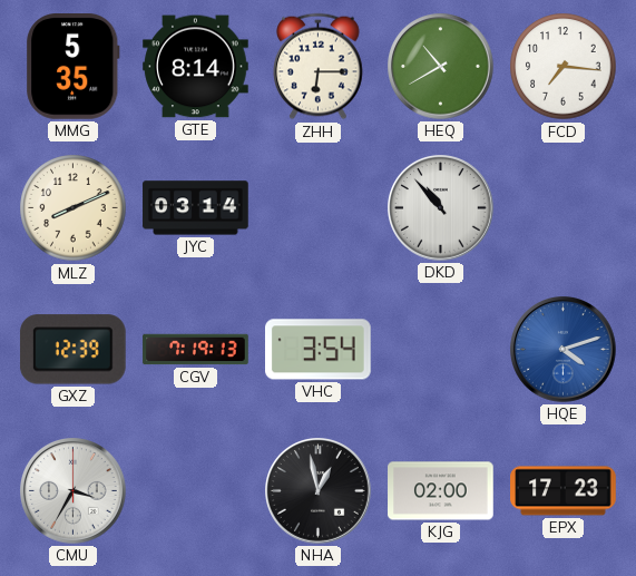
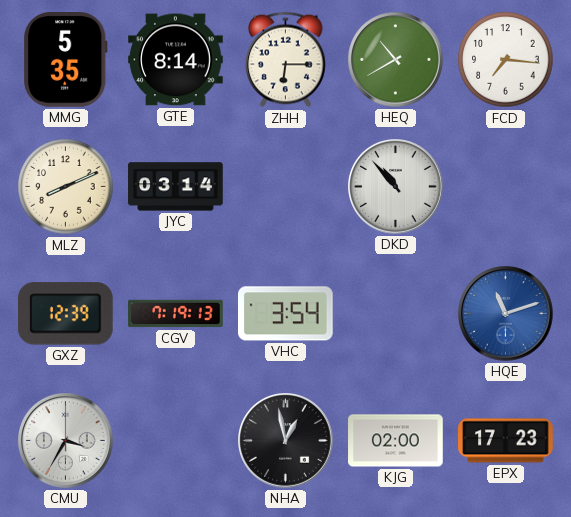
HQE: 4:12 -> 11:12
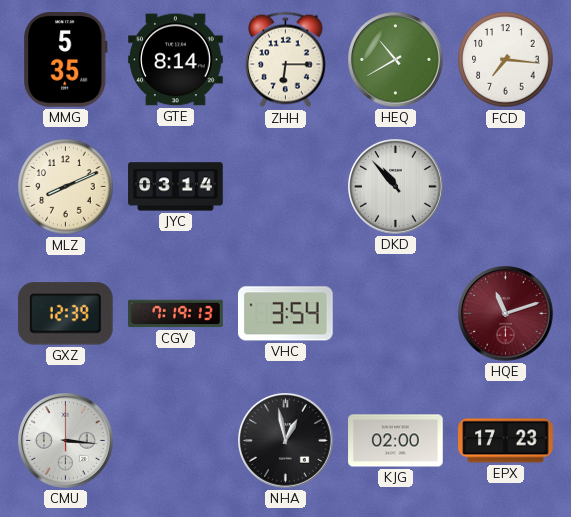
HQE dial: blue -> burgundy
CMU: 3:35 -> 3:16
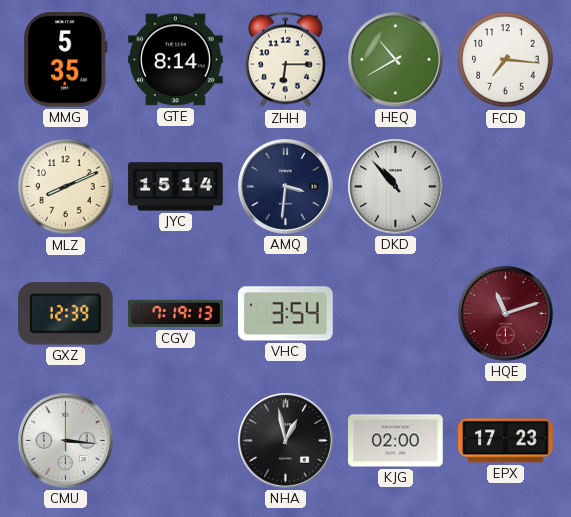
JYC: 03:14 -> 15:14
AMQ: none -> 3:31
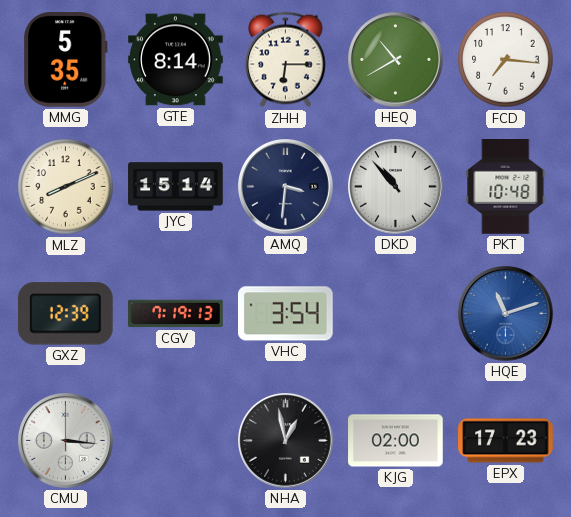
PKT: none -> 10:48
HQE dial: burgundy -> blue
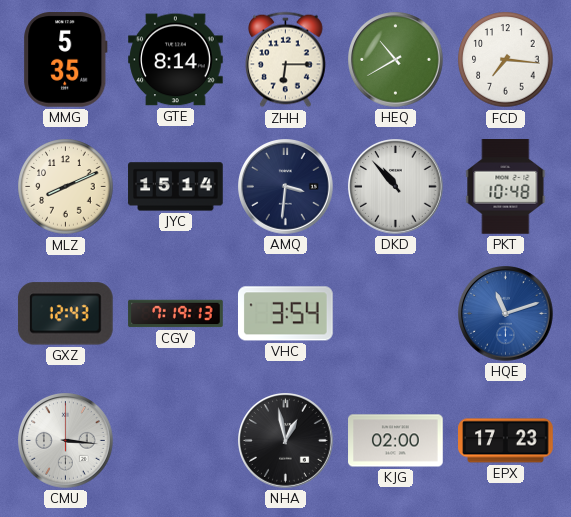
GXZ: 12:39 -> 12:43
